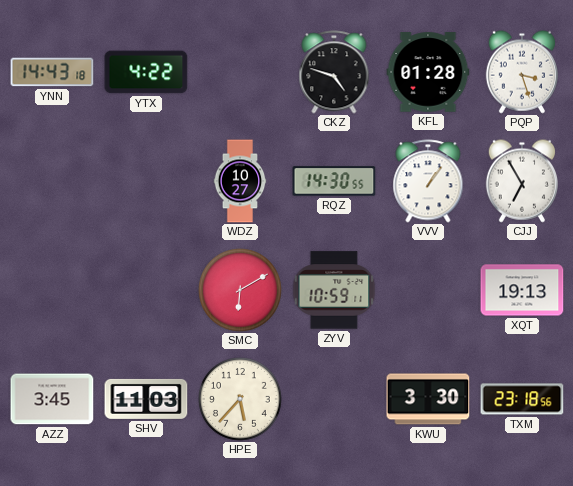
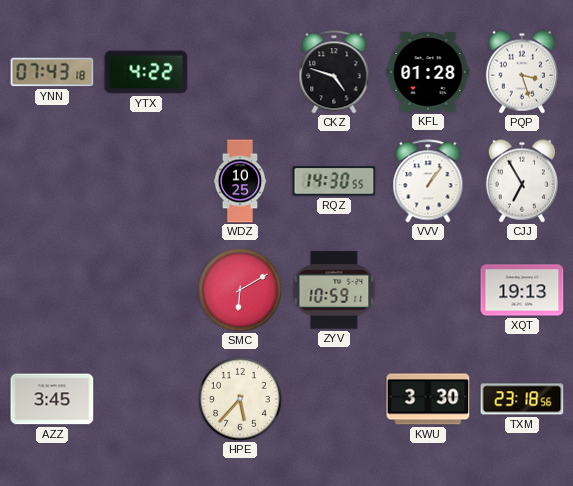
YNN: 14:43 -> 07:43
WDZ: 10:27 -> 10:25
SHV: 11:03 -> none
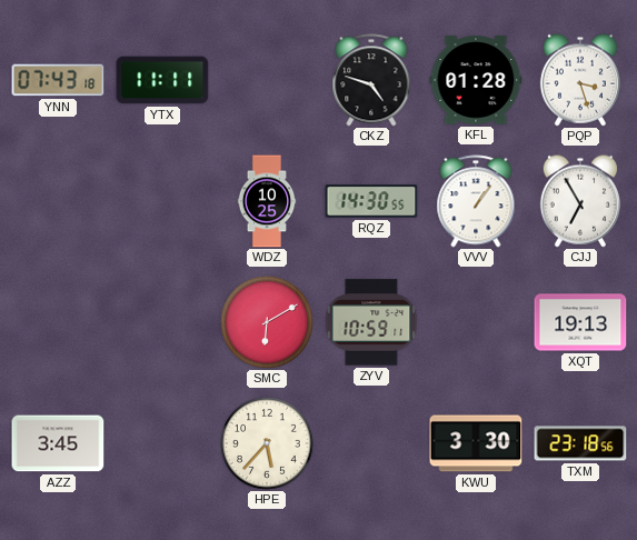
YTX: 4:22 -> 11:11
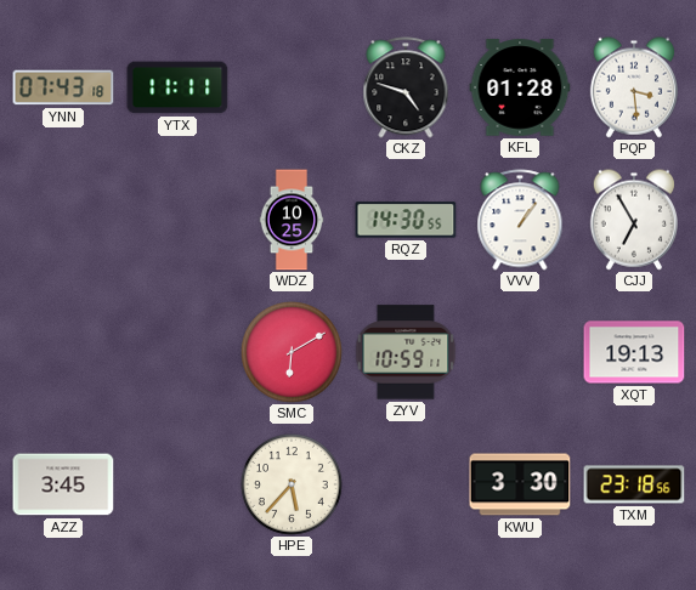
PQP: 3:27 -> 3:29
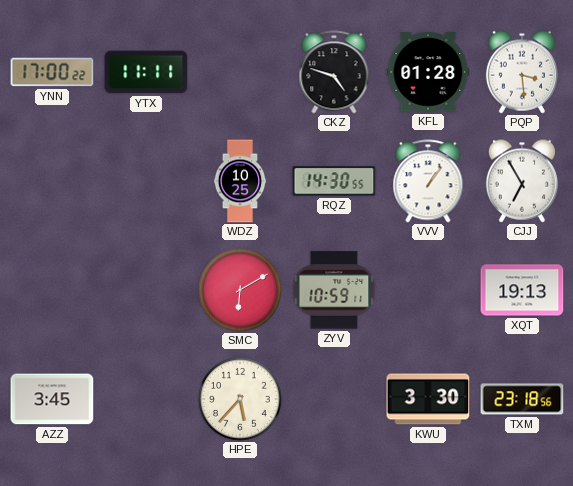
YNN: 07:43 -> 17:00
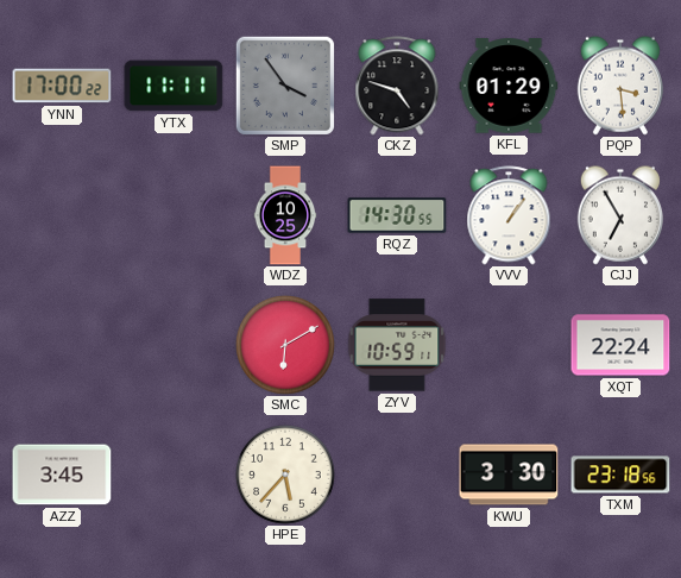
SMP: none -> 3:54
KFL: 01:28 -> 01:29
XQT: 19:13 -> 22:24
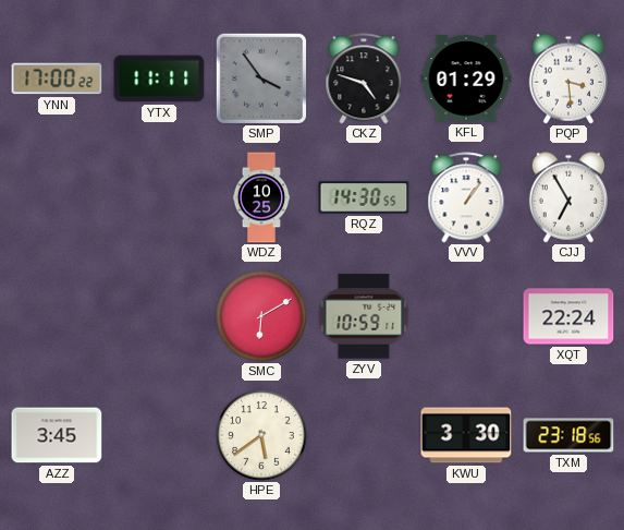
HPE: 5:37 -> 5:39
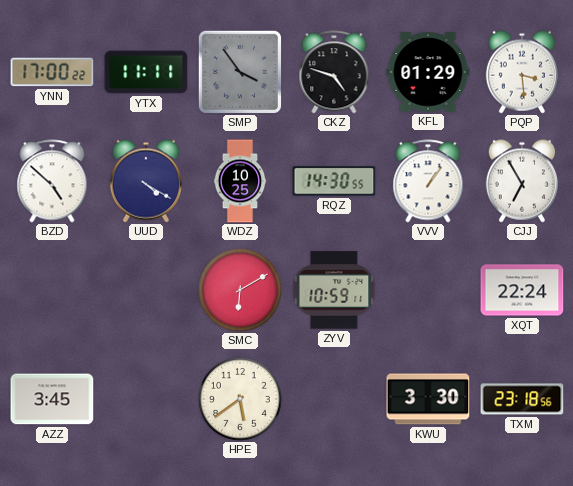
BZD: none -> 4:52
UUD: none -> 4:20
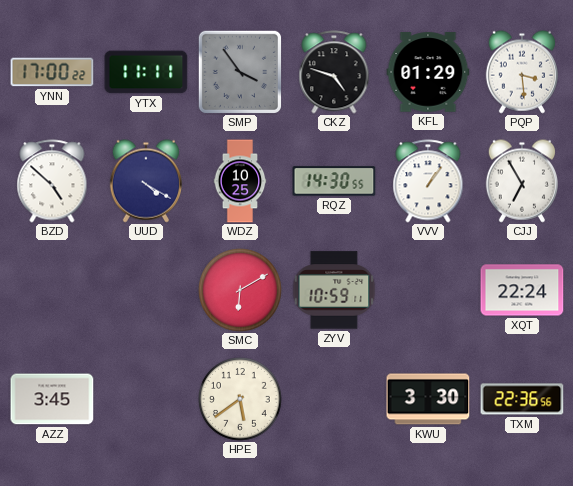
TXM: 23:18 -> 22:36
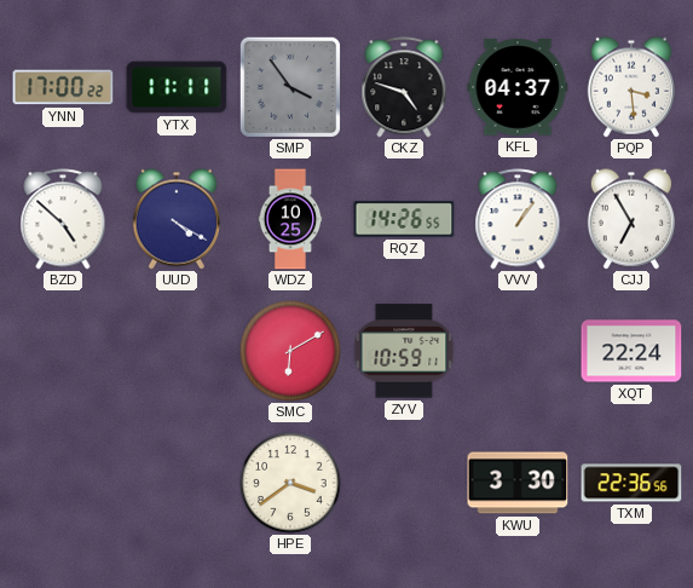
KFL: 01:29 -> 04:37
RQZ: 14:30 -> 14:26
AZZ: 3:45 -> none
HPE: 5:39 -> 3:39
